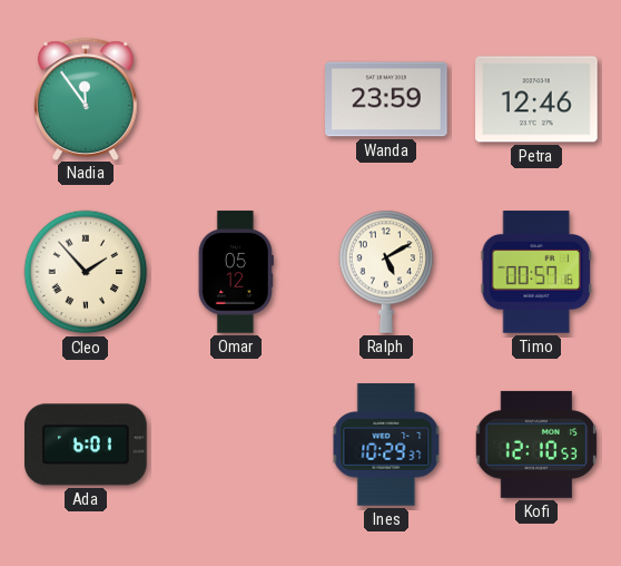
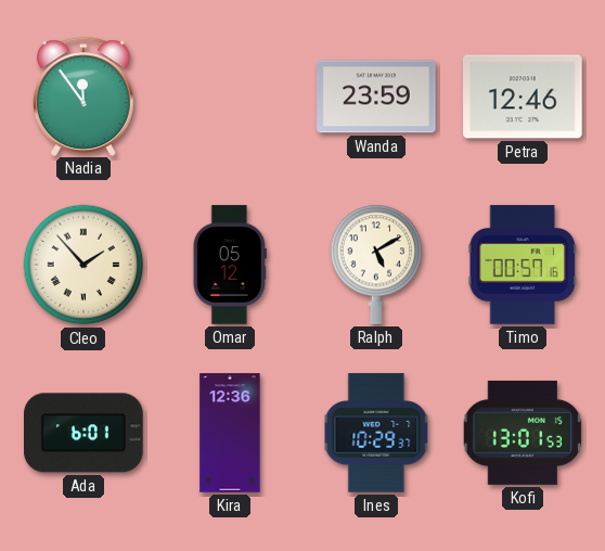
Kira: none -> 12:36
Kofi: 12:10 -> 13:01
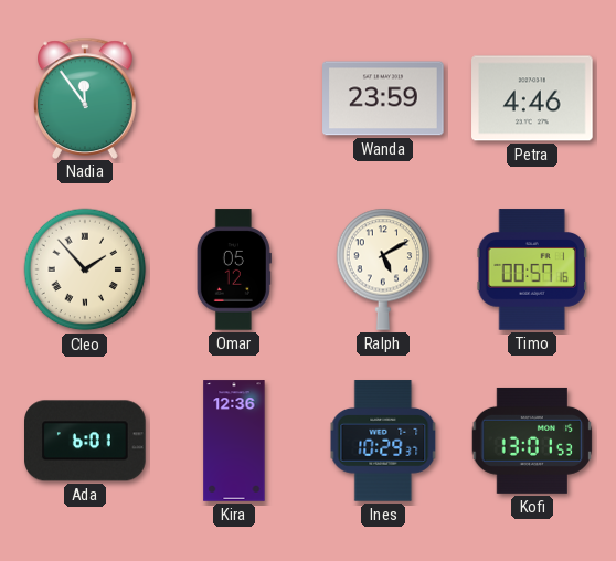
Petra: 12:46 -> 4:46
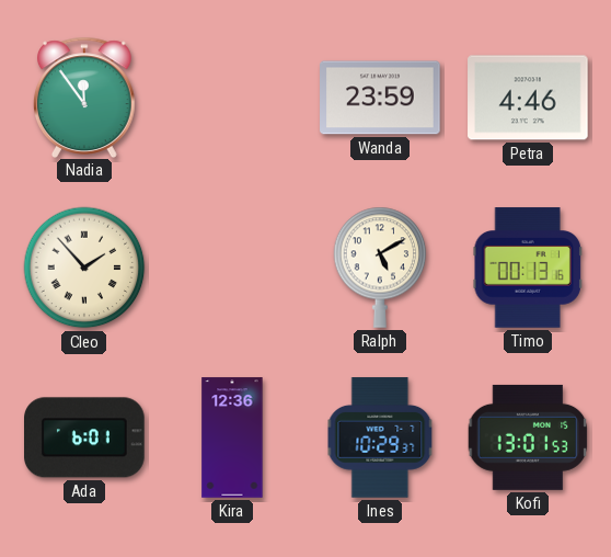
Omar: 05:12 -> none
Timo: 00:57 -> 00:13
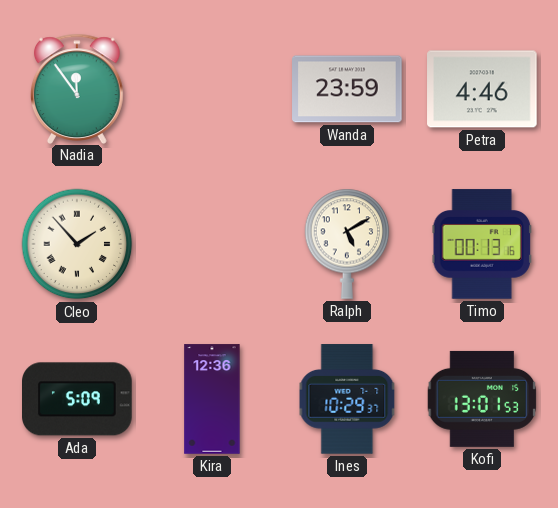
Ada: 6:01 -> 5:09
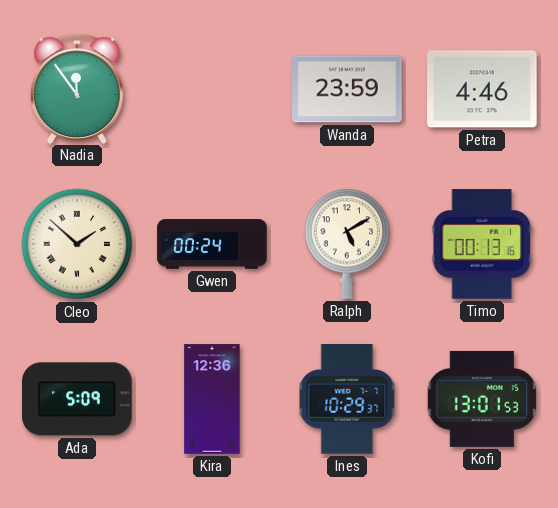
Cleo: 1:53 -> 1:52
Gwen: none -> 00:24
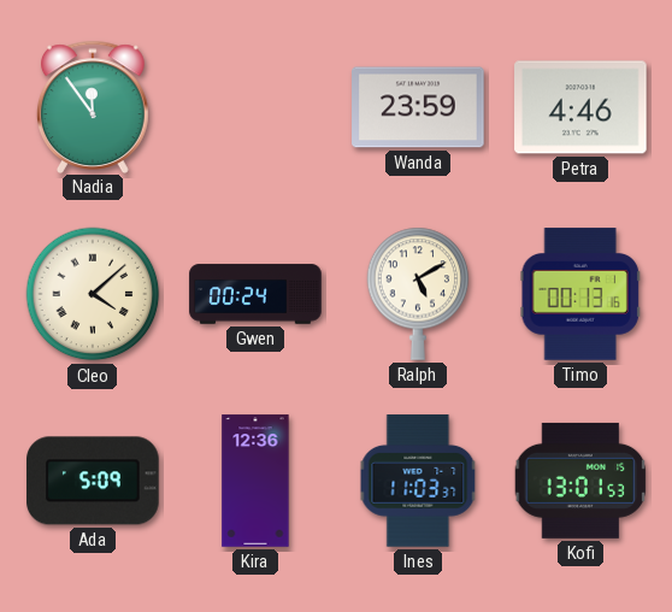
Cleo: 1:52 -> 4:08
Ines: 10:29 -> 11:03
